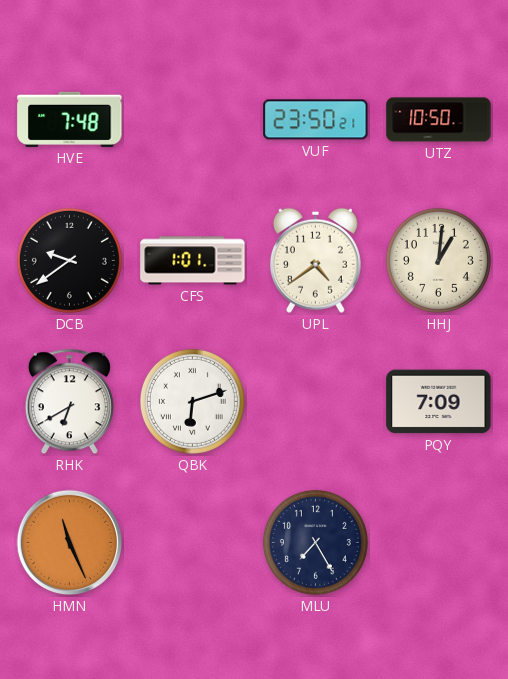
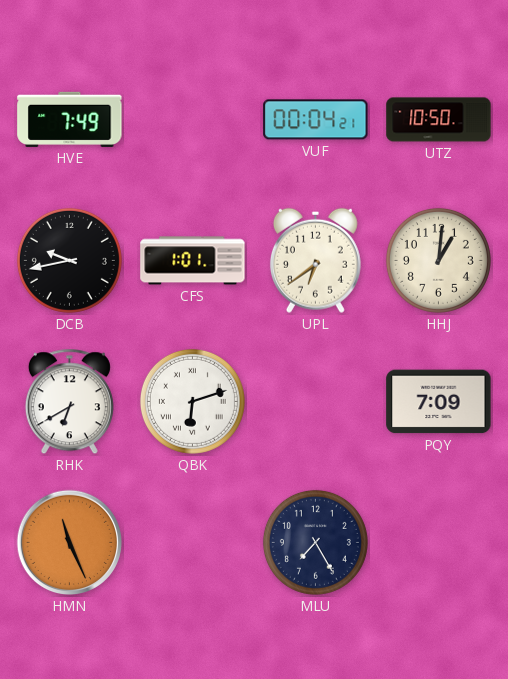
HVE: 7:48 -> 7:49
VUF: 23:50 -> 00:04
DCB: 9:39 -> 9:43
UPL: 4:39 -> 6:39
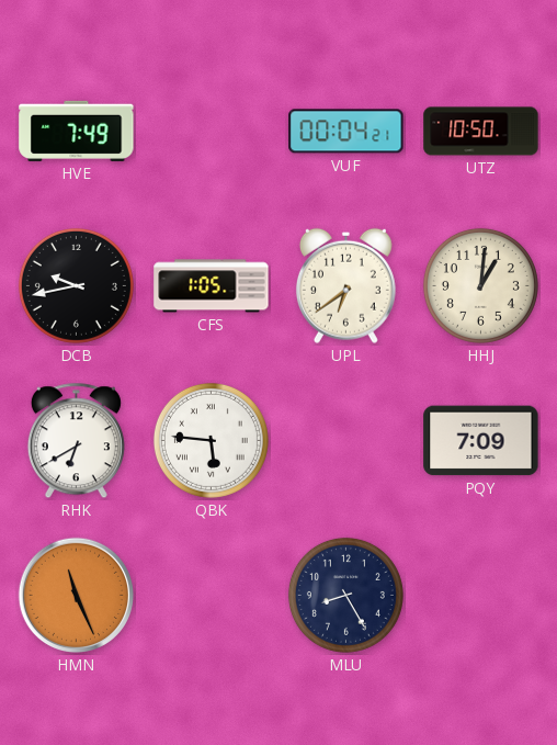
CFS: 1:01 -> 1:05
QBK: 6:12 -> 5:46
MLU: 7:25 -> 8:25
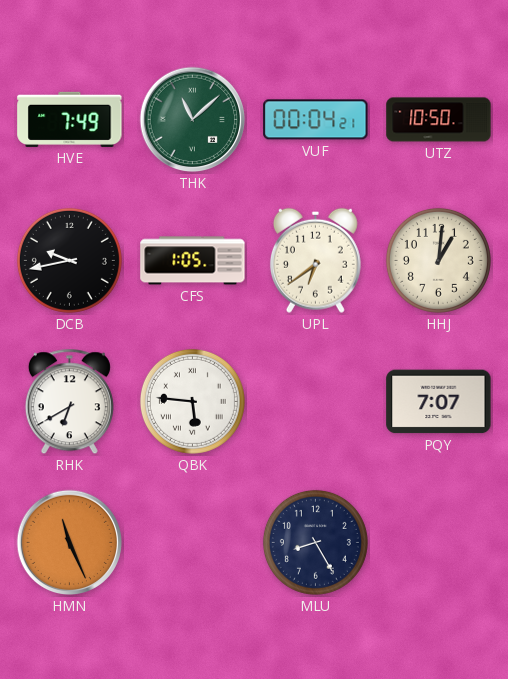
THK: none -> 11:08
PQY: 7:09 -> 7:07
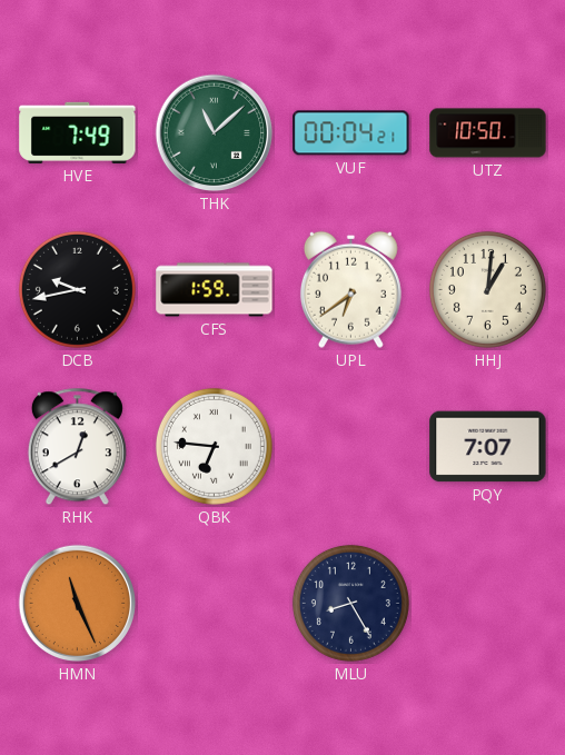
CFS: 1:05 -> 1:59
RHK: 6:40 -> 12:40
QBK: 5:46 -> 6:46
